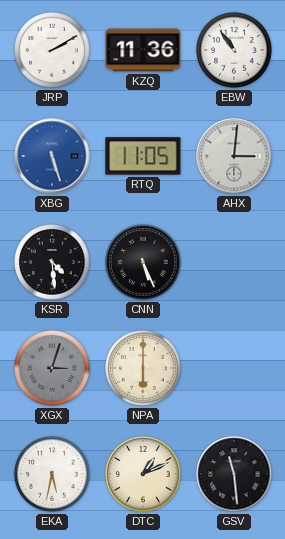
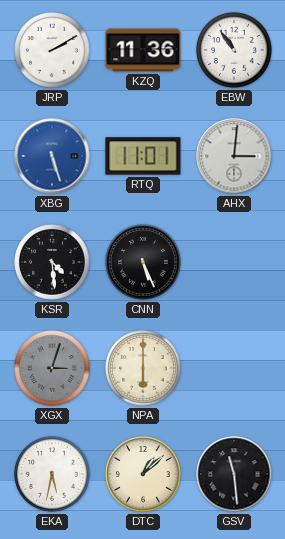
RTQ: 11:05 -> 11:01
DTC: 1:11 -> 1:08
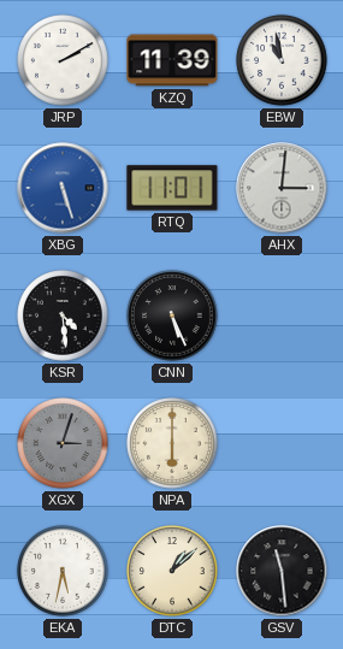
KZQ: 11:36 -> 11:39
EBW: 10:54 -> 10:58
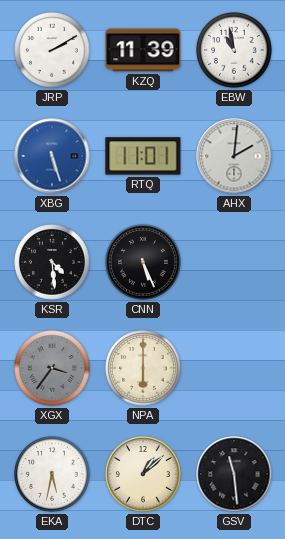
AHX: 3:01 -> 2:01
XGX: 3:03 -> 3:36
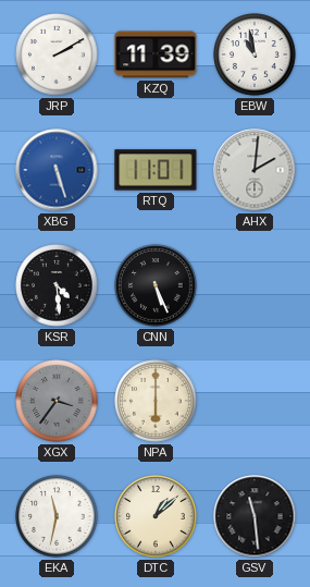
EKA: 5:32 -> 11:32
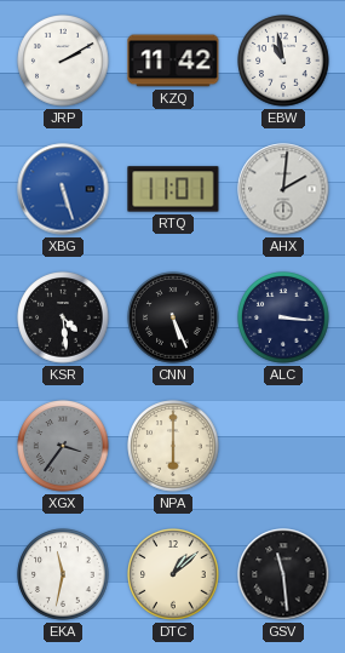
KZQ: 11:39 -> 11:42
ALC: none -> 3:16
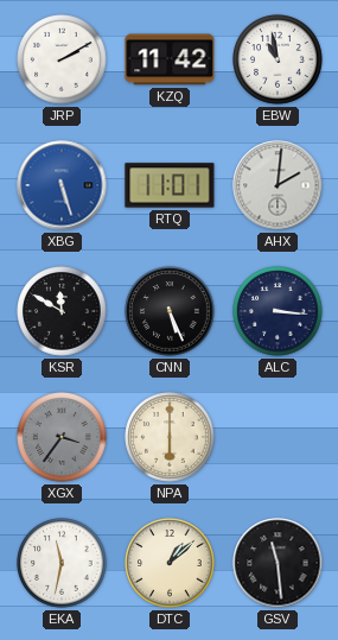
KSR: 4:29 -> 11:50
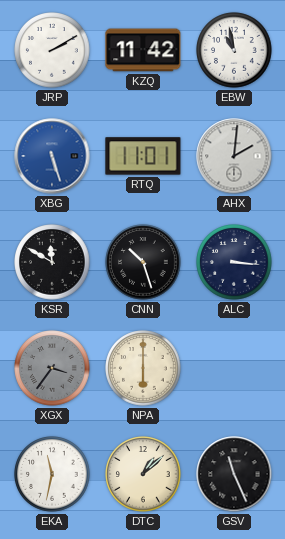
CNN: 5:26 -> 10:27
GSV: 11:29 -> 11:26
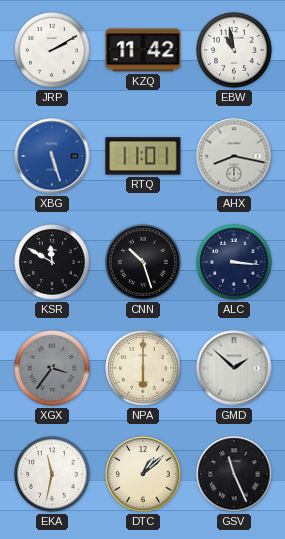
AHX: 2:01 -> 8:17
GMD: none -> 1:52
